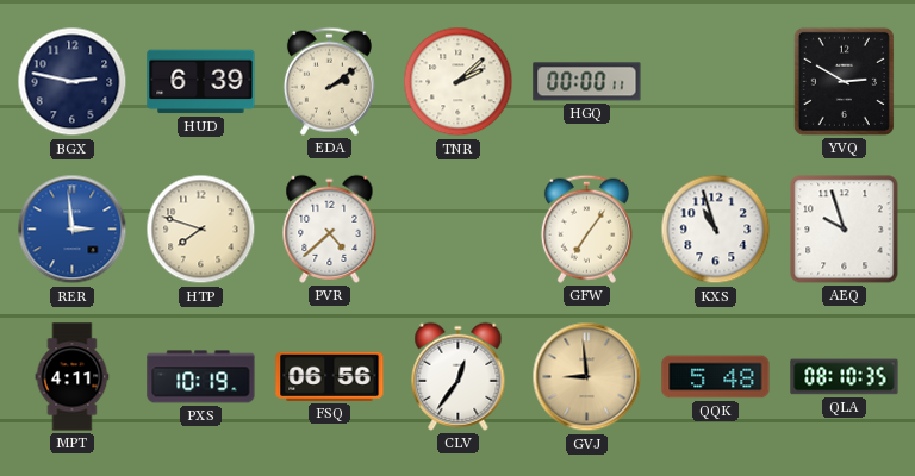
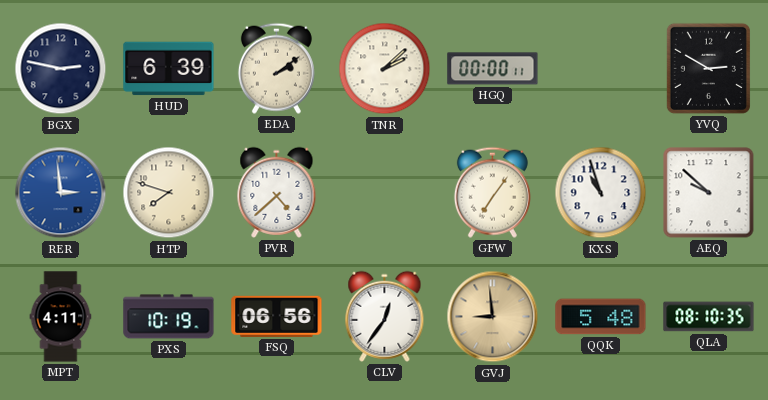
AEQ: 9:57 -> 9:52
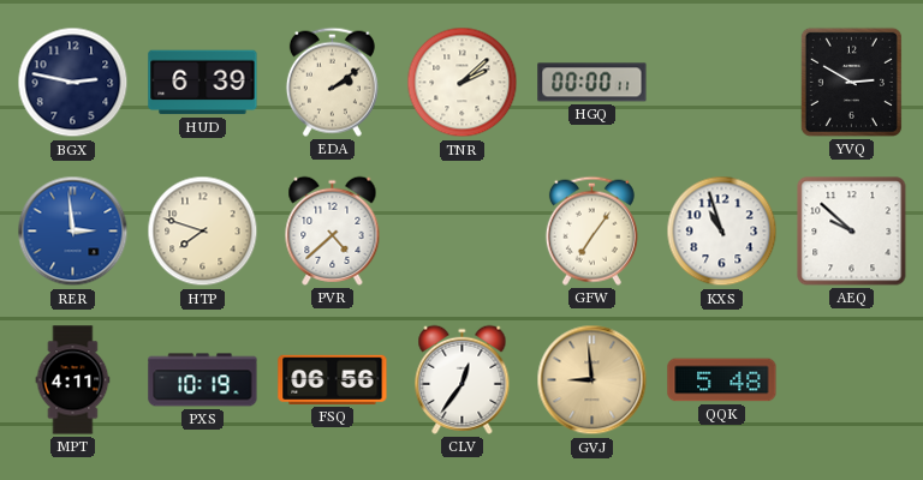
QLA: 08:10 -> none
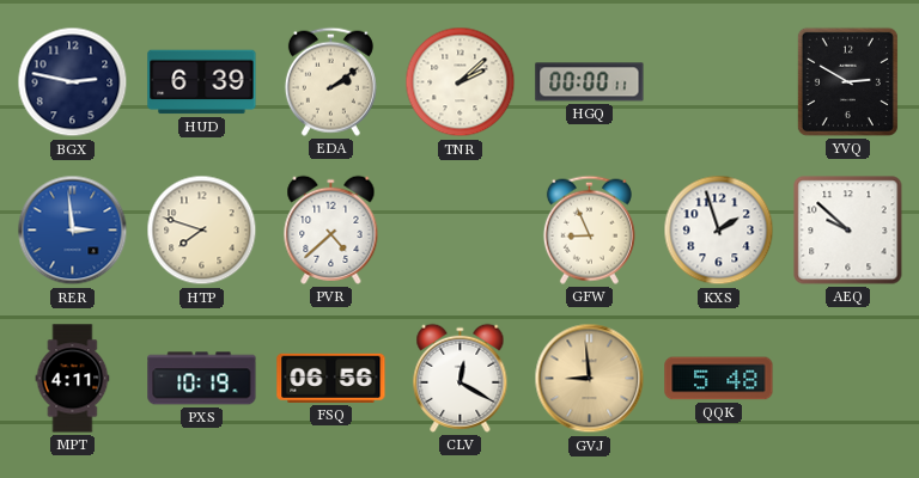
GFW: 7:06 -> 8:56
KXS: 10:57 -> 1:57
CLV: 12:36 -> 12:20
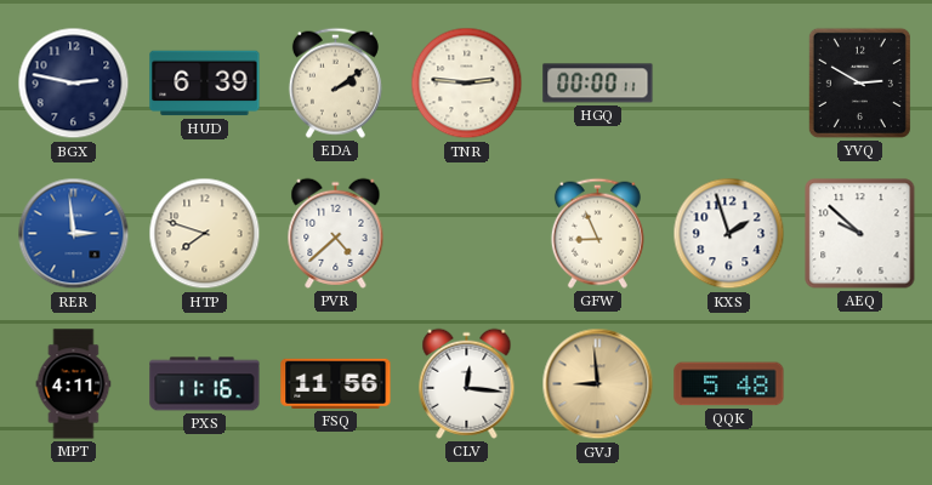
TNR: 2:08 -> 2:46
PXS: 10:19 -> 11:16
FSQ: 06:56 -> 11:56
CLV: 12:20 -> 12:16
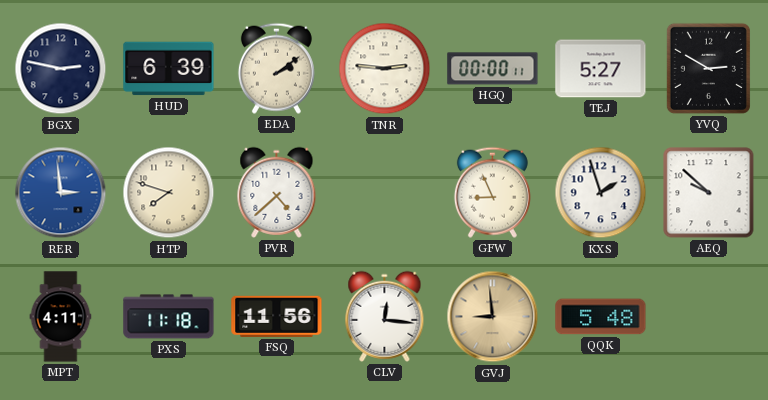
TEJ: none -> 5:27
PXS: 11:16 -> 11:18
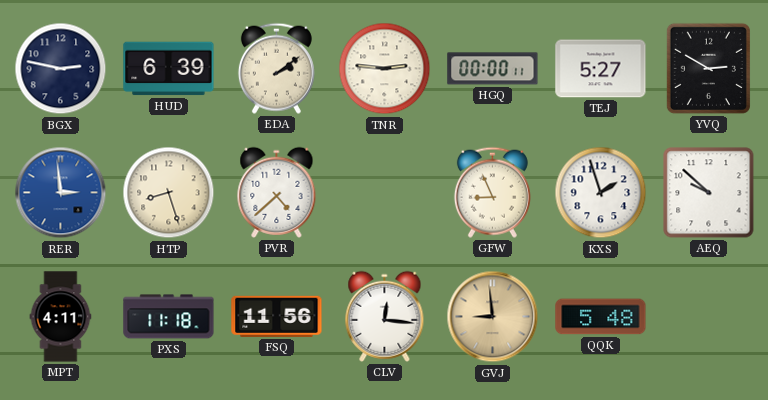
HTP: 7:48 -> 8:27
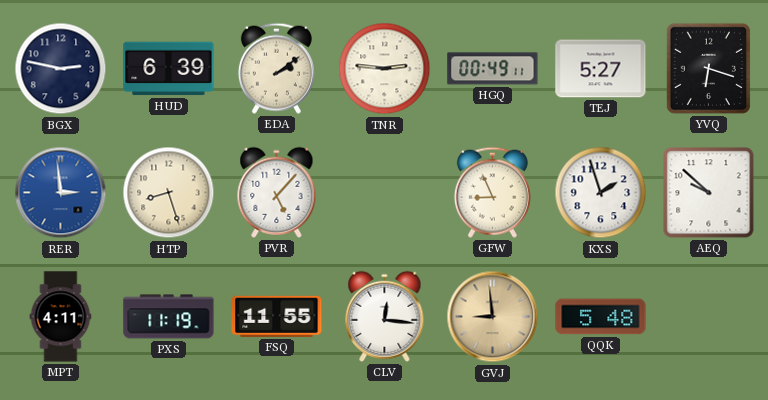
HGQ: 00:00 -> 00:49
YVQ: 2:50 -> 6:18
PVR: 4:38 -> 5:07
PXS: 11:18 -> 11:19
FSQ: 11:56 -> 11:55
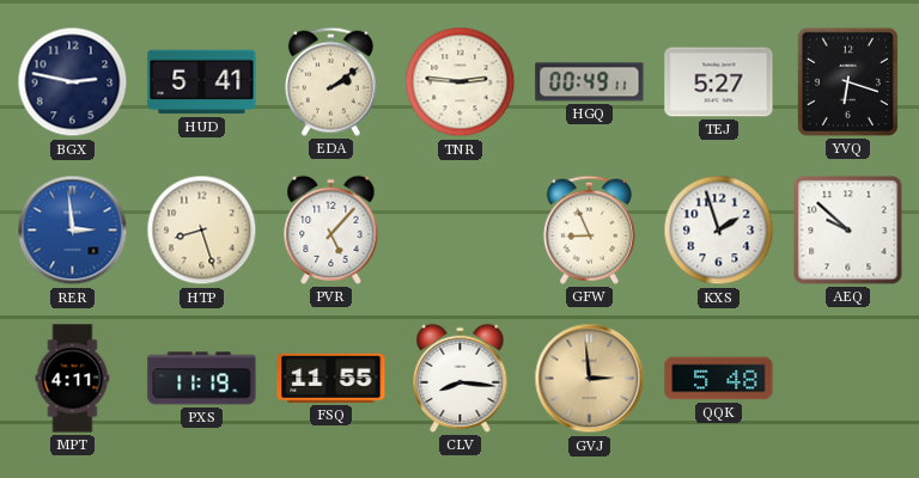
HUD: 6:39 -> 5:41
CLV: 12:16 -> 8:16
GVJ: 8:59 -> 2:59
